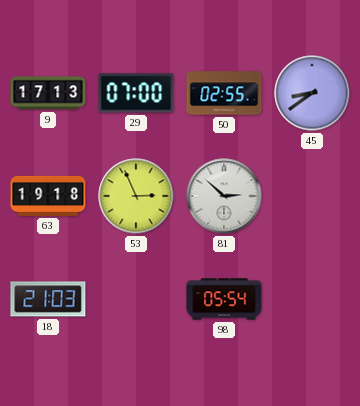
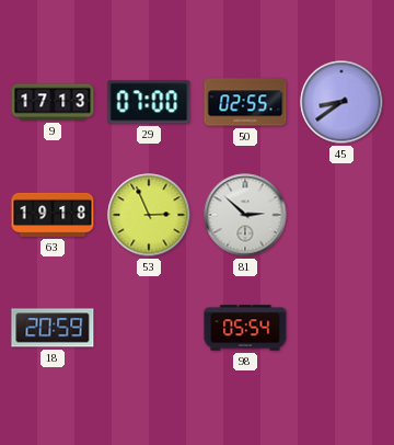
18: 21:03 -> 20:59
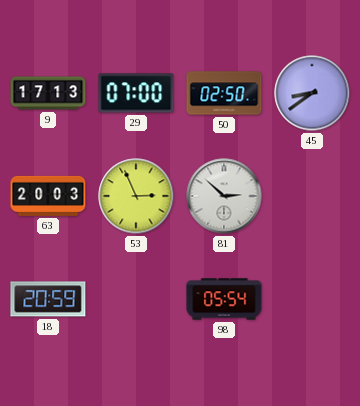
50: 02:55 -> 02:50
63: 19:18 -> 20:03
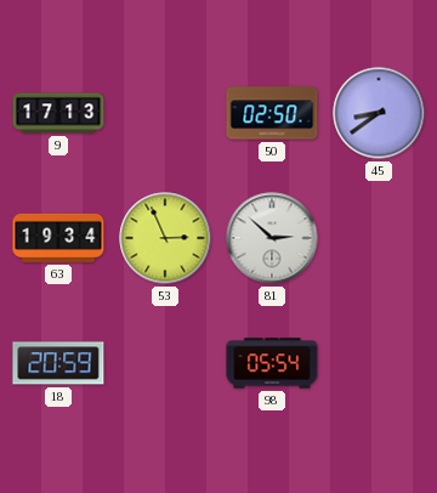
29: 07:00 -> none
63: 20:03 -> 19:34
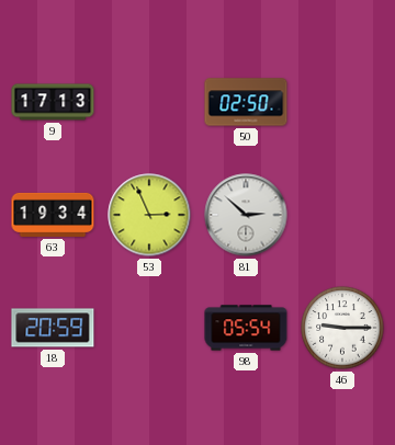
45: 8:39 -> none
46: none -> 9:15
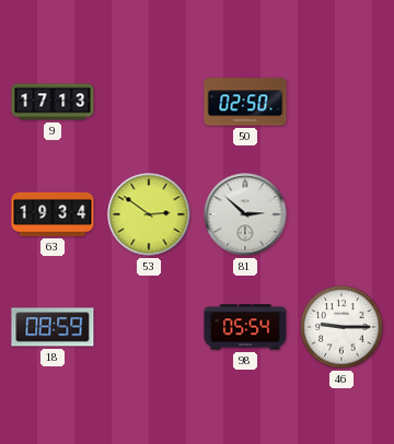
53: 2:56 -> 2:51
18: 20:59 -> 08:59
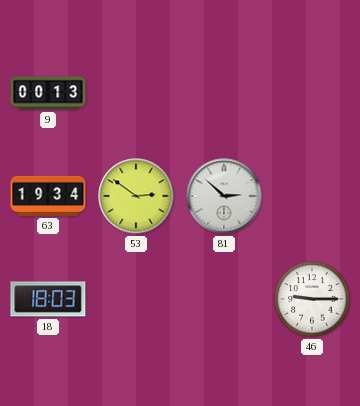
9: 17:13 -> 00:13
50: 02:50 -> none
18: 08:59 -> 18:03
98: 05:54 -> none
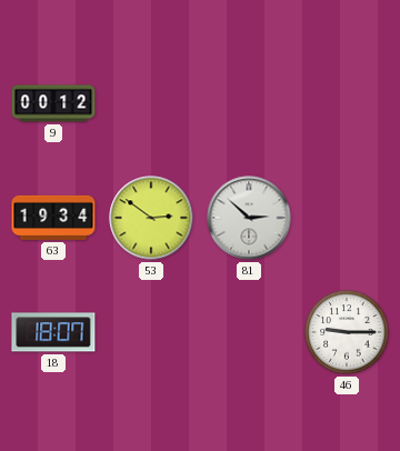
9: 00:13 -> 00:12
18: 18:03 -> 18:07
